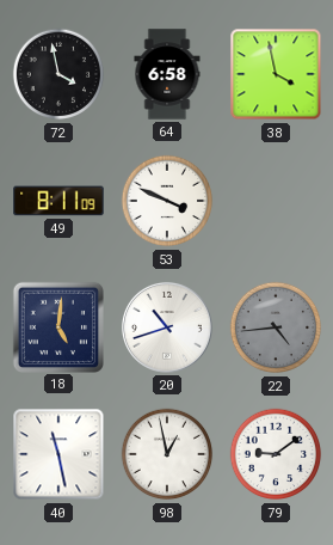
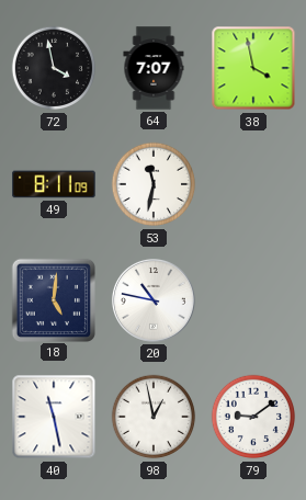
64: 6:58 -> 7:07
53: 3:49 -> 11:32
20: 10:42 -> 10:47
22: 4:44 -> none
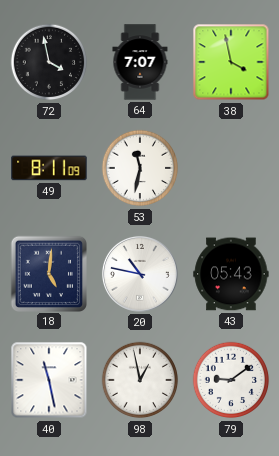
43: none -> 05:43
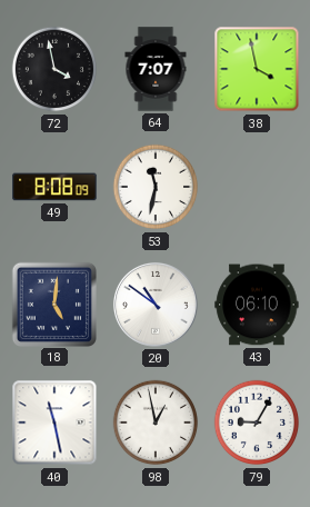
49: 8:11 -> 8:08
20: 10:47 -> 10:51
43: 05:43 -> 06:10
79: 9:09 -> 9:05
